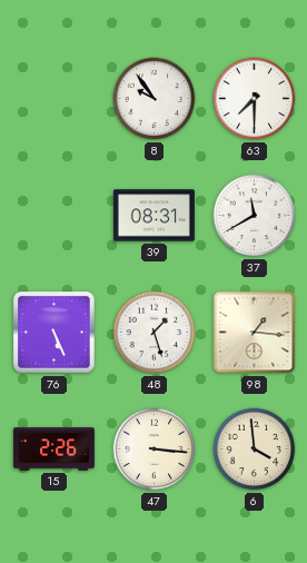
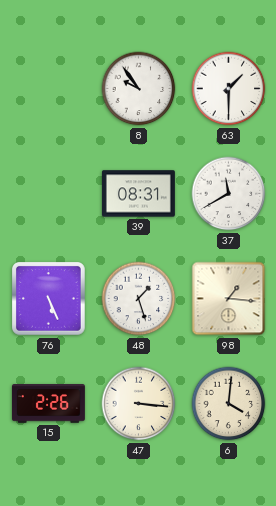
63: 7:30 -> 1:30
6: 3:59 -> 4:01
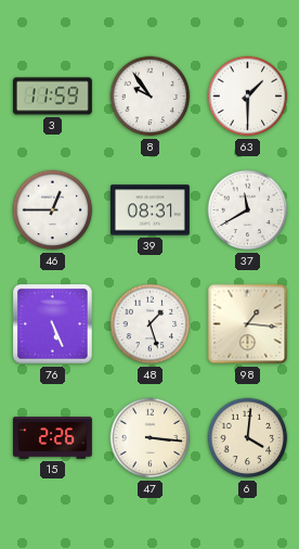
3: none -> 11:59
46: none -> 12:45
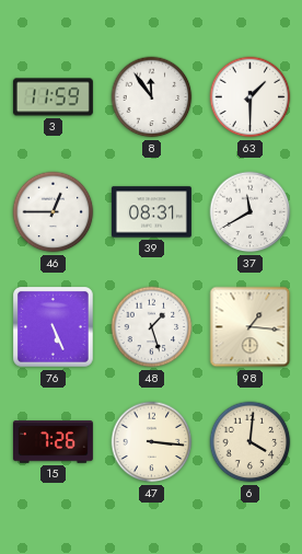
8: 9:54 -> 11:54
15: 2:26 -> 7:26
